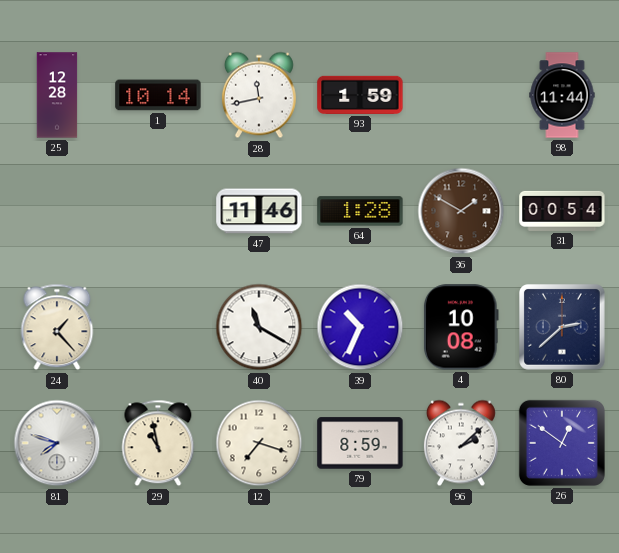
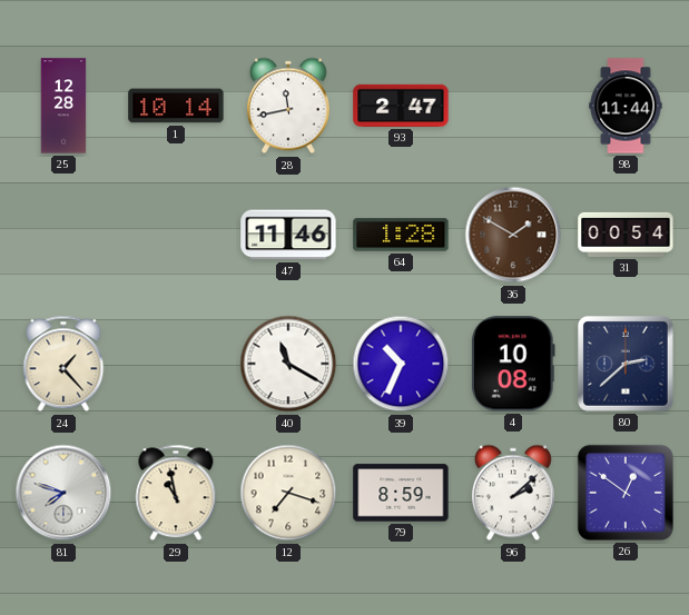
93: 1:59 -> 2:47
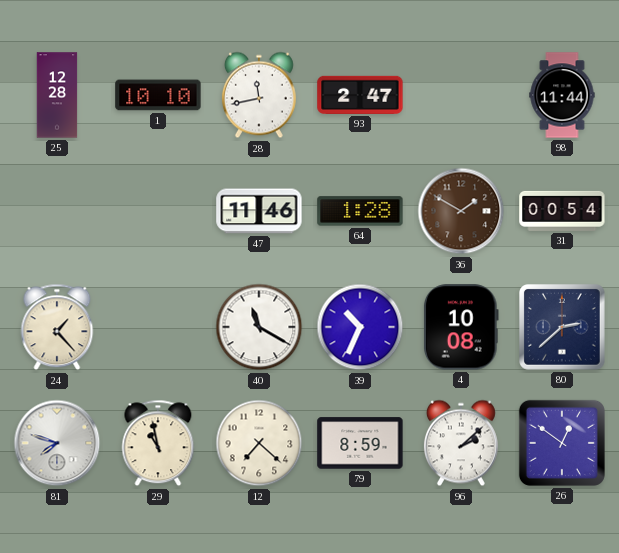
1: 10:14 -> 10:10
12: 7:18 -> 7:22
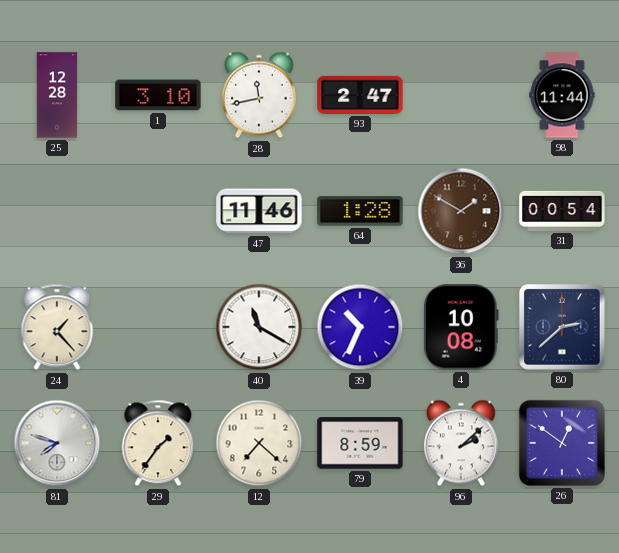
1: 10:10 -> 3:10
29: 10:58 -> 1:36
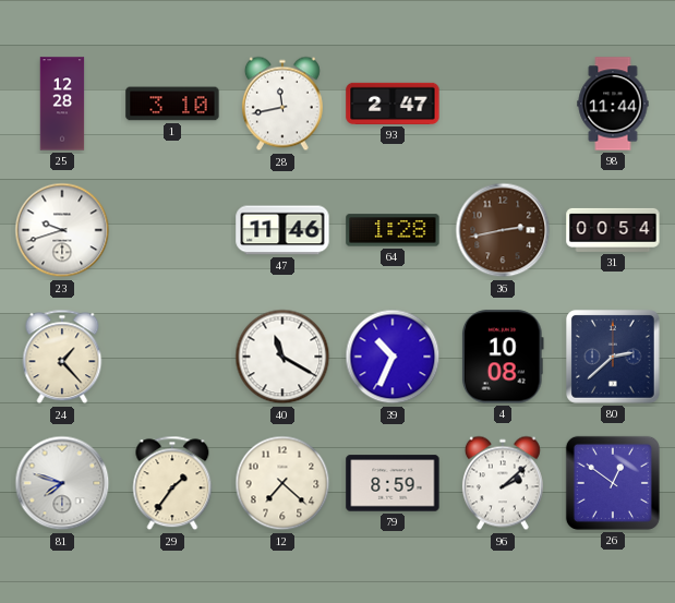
23: none -> 9:42
36: 1:50 -> 2:43
